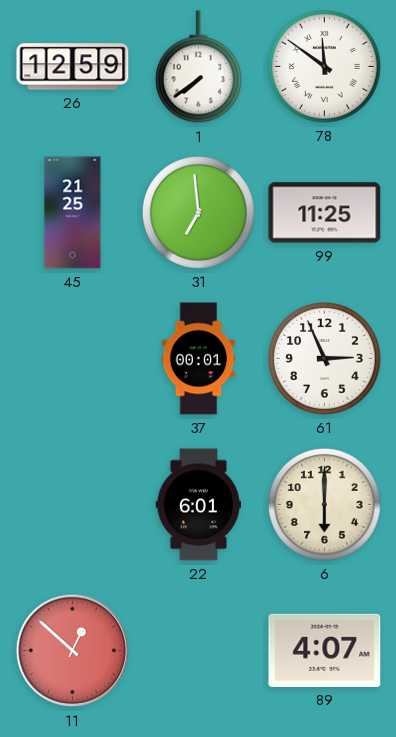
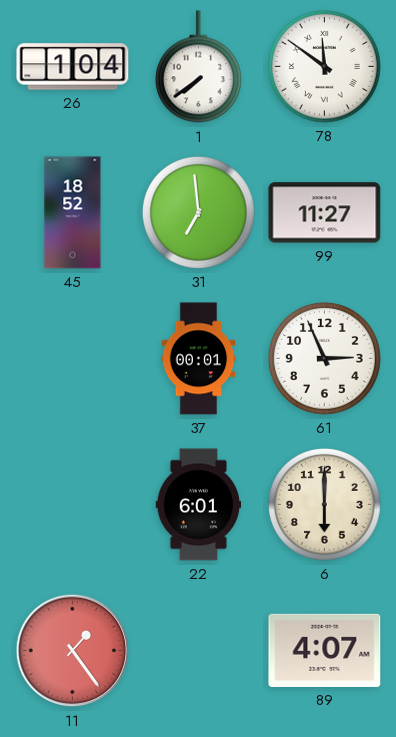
26: 12:59 -> 1:04
45: 21:25 -> 18:52
99: 11:25 -> 11:27
11: 12:52 -> 1:24
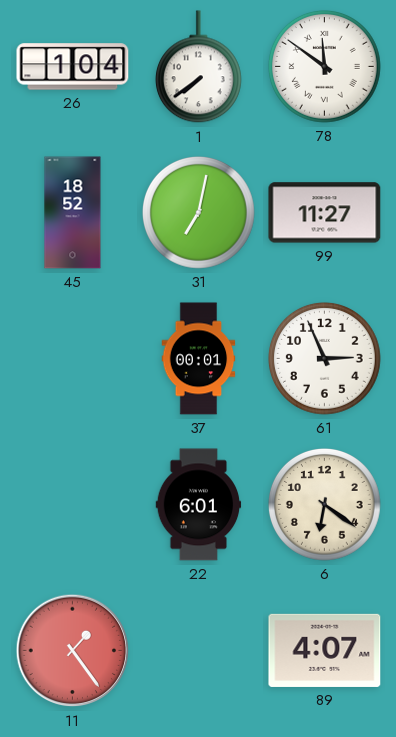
31: 6:59 -> 7:02
6: 6:00 -> 6:21
